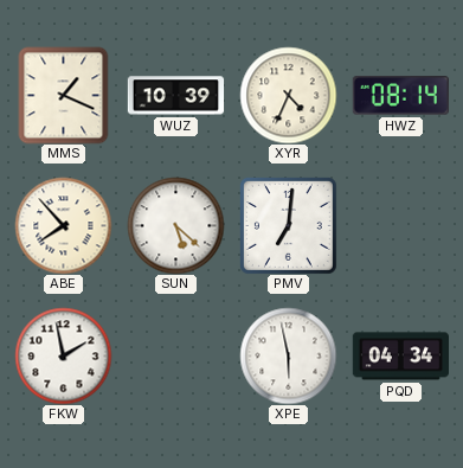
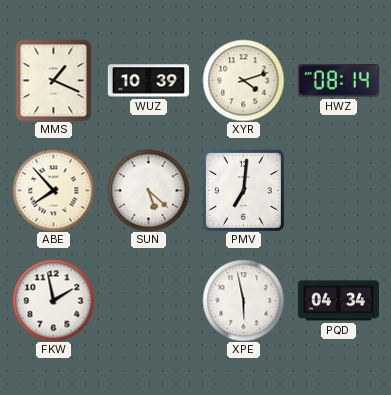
XYR: 4:34 -> 4:12
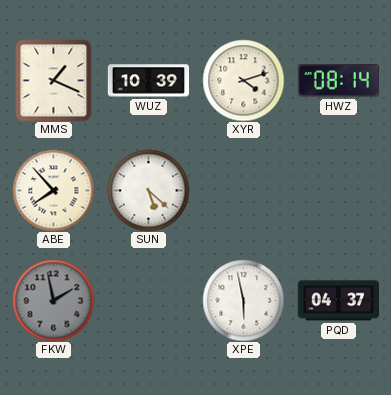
PMV: 7:01 -> none
FKW dial: white -> grey
PQD: 04:34 -> 04:37
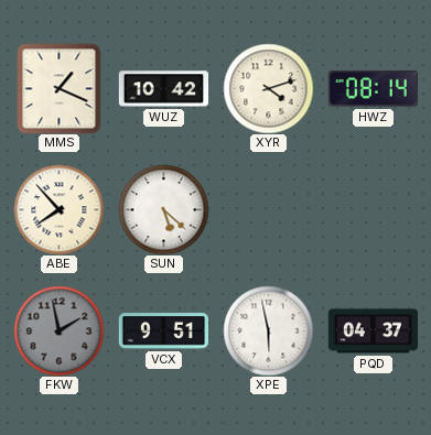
WUZ: 10:39 -> 10:42
VCX: none -> 9:51
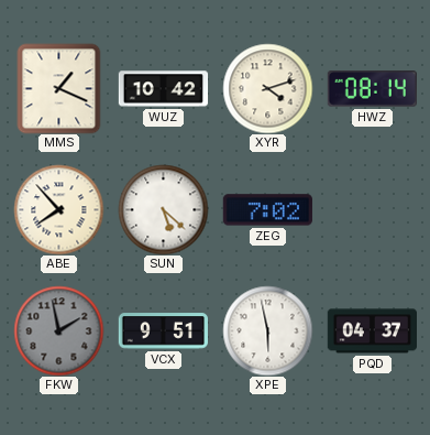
ZEG: none -> 7:02
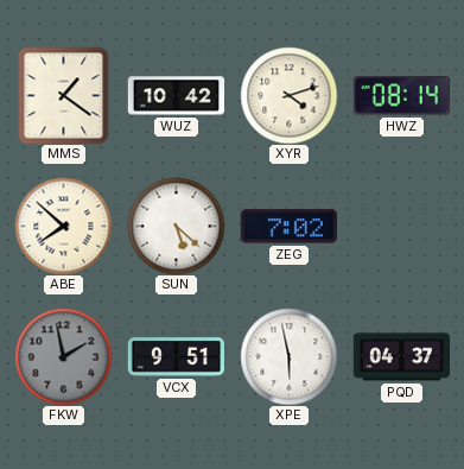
MMS: 1:19 -> 1:21
ABE: 7:53 -> 7:52
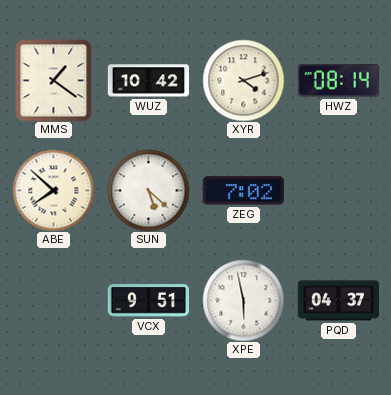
FKW: 1:58 -> none
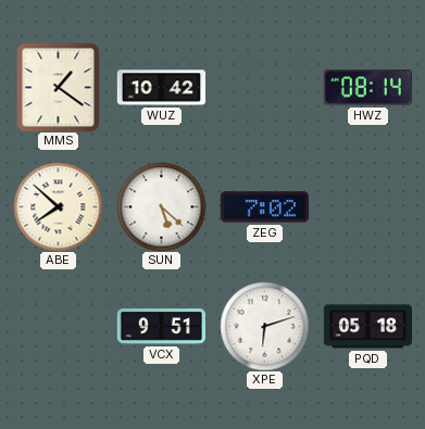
XYR: 4:12 -> none
XPE: 5:58 -> 6:12
PQD: 04:37 -> 05:18
